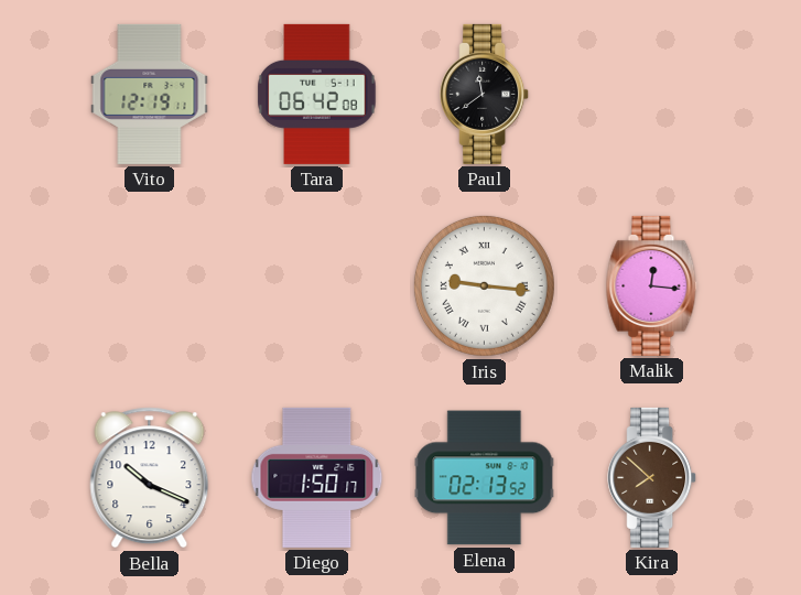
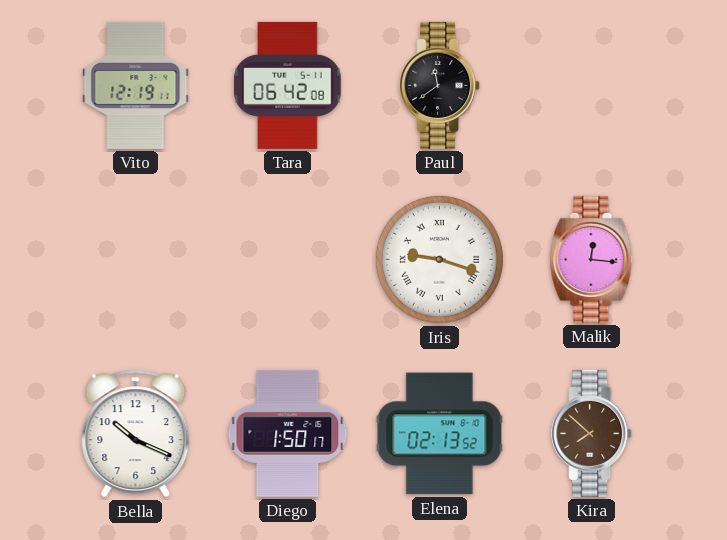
Iris: 9:16 -> 9:18
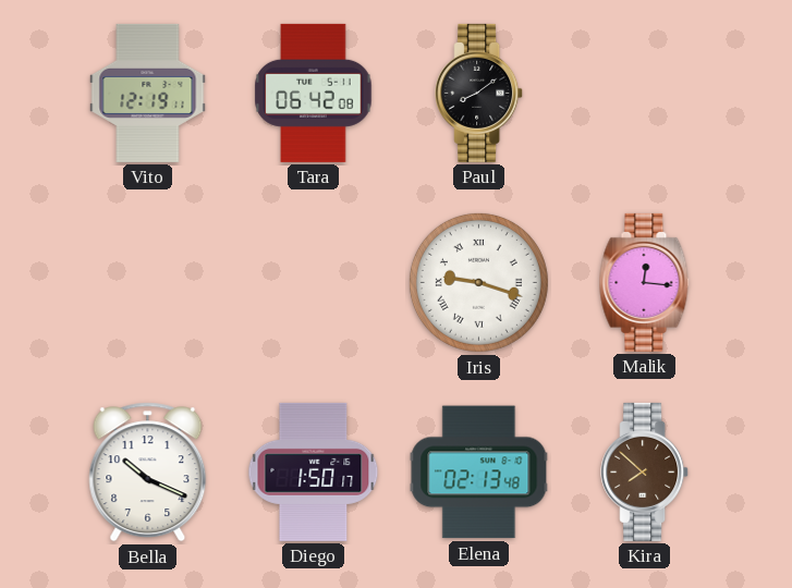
Paul: 11:39 -> 8:09
Elena: 02:13:52 -> 02:13:48
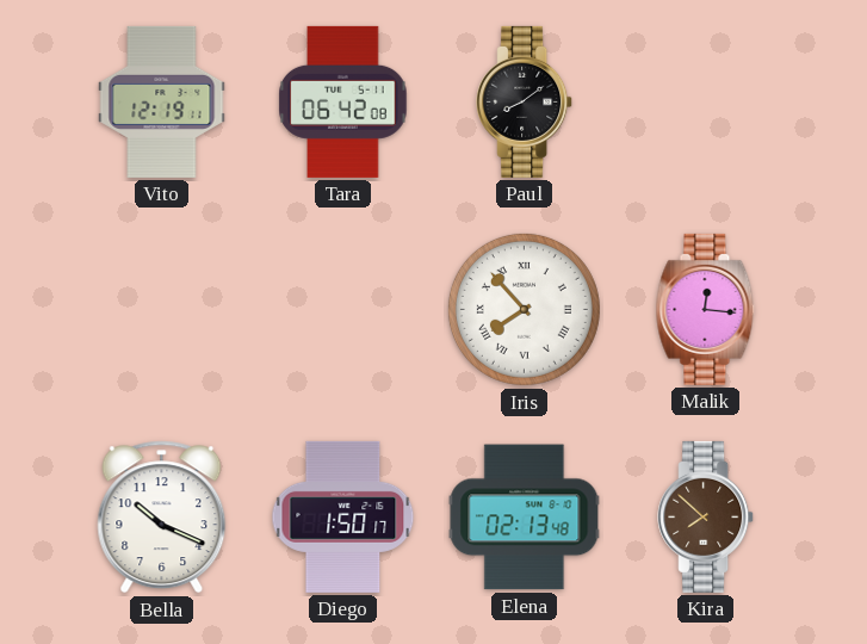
Iris: 9:18 -> 7:53
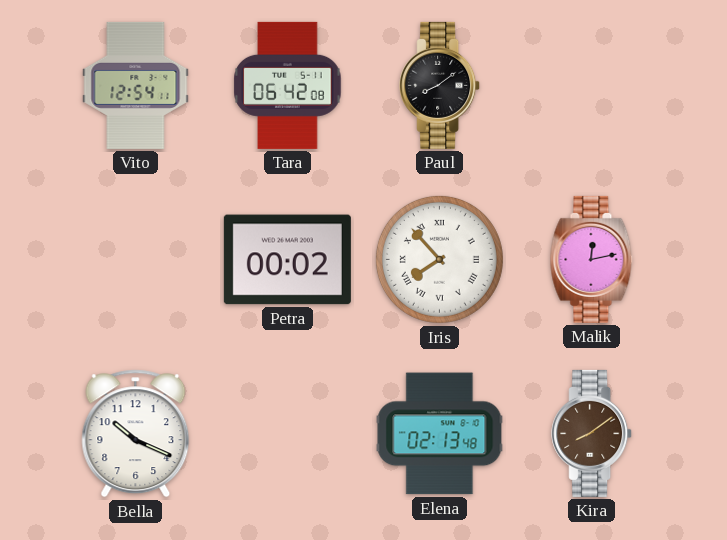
Vito: 12:19 -> 12:54
Petra: none -> 00:02
Malik: 12:16 -> 12:13
Diego: 1:50 -> none
Kira: 7:52 -> 8:09
